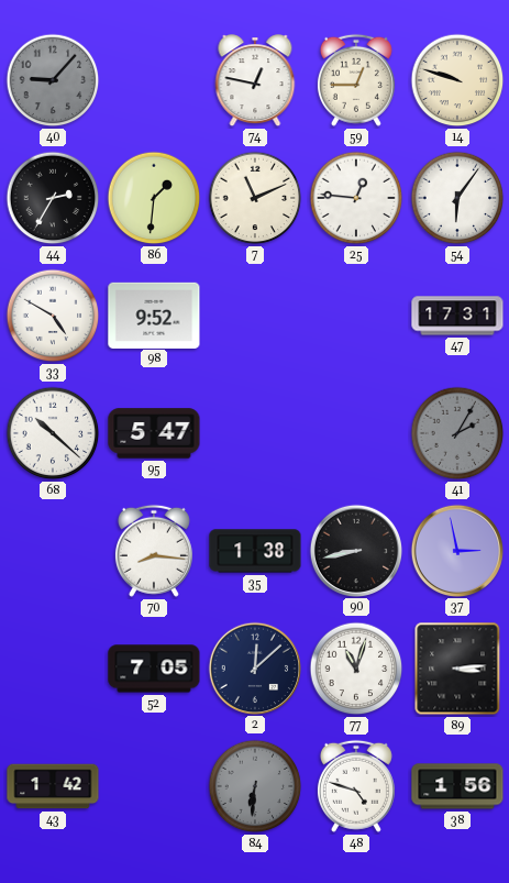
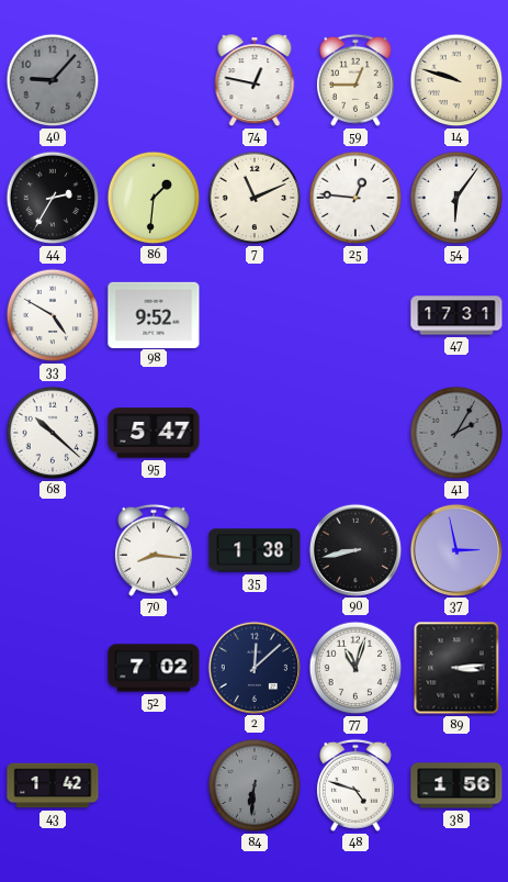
52: 7:05 -> 7:02
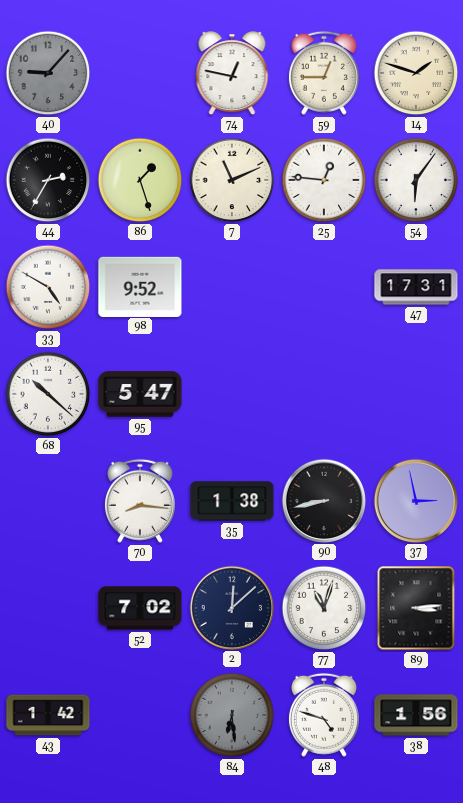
14: 9:48 -> 1:48
86: 1:31 -> 1:27
41: 2:05 -> none
84: 6:31 -> 6:29
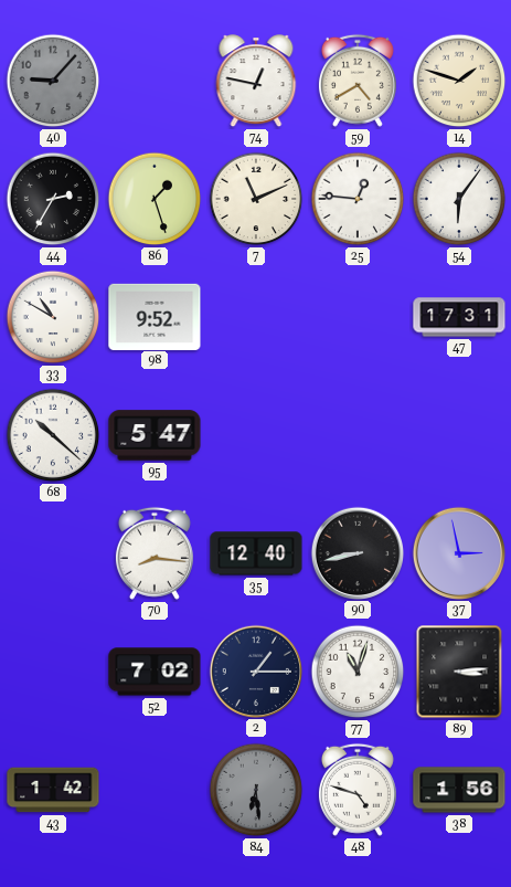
59: 12:45 -> 4:40
33: 4:50 -> 10:50
35: 1:38 -> 12:40
2: 12:08 -> 1:15
